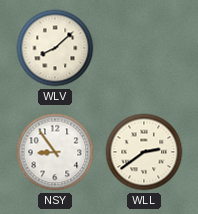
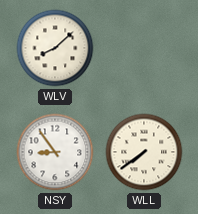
WLL: 2:39 -> 7:39
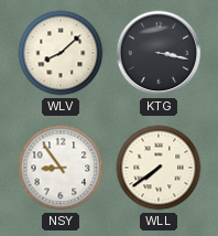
KTG: none -> 3:17
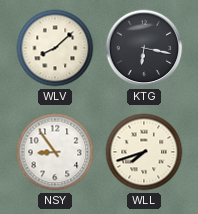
KTG: 3:17 -> 6:17
WLL: 7:39 -> 7:42
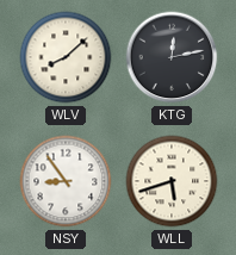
KTG: 6:17 -> 12:13
WLL: 7:42 -> 5:42
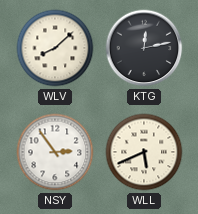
NSY: 8:54 -> 2:54
WLL: 5:42 -> 5:41
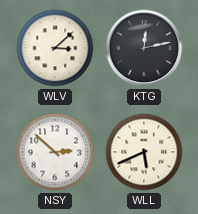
WLV: 8:08 -> 3:08
NSY: 2:54 -> 2:52
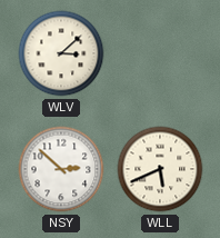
KTG: 12:13 -> none
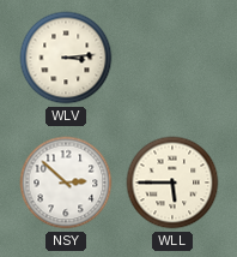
WLV: 3:08 -> 3:14
WLL: 5:41 -> 5:45
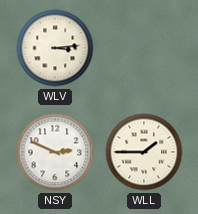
NSY: 2:52 -> 2:49
WLL: 5:45 -> 1:45
